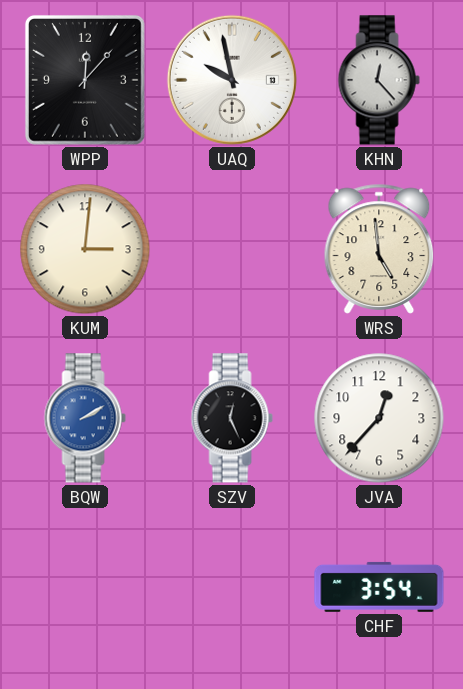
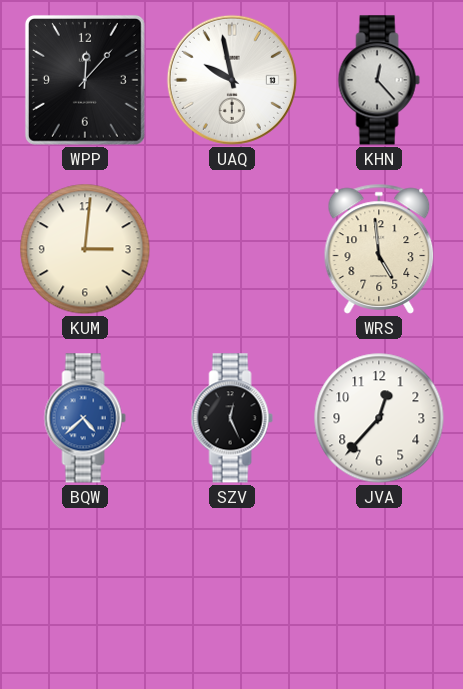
BQW: 2:10 -> 4:38
CHF: 3:54 -> none
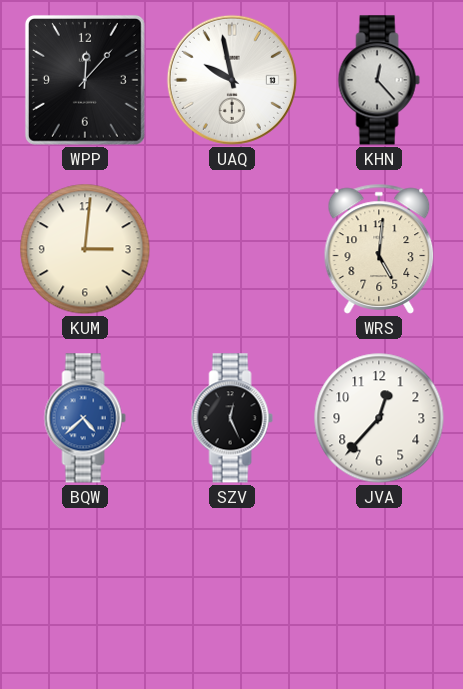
WRS: 4:59 -> 5:01
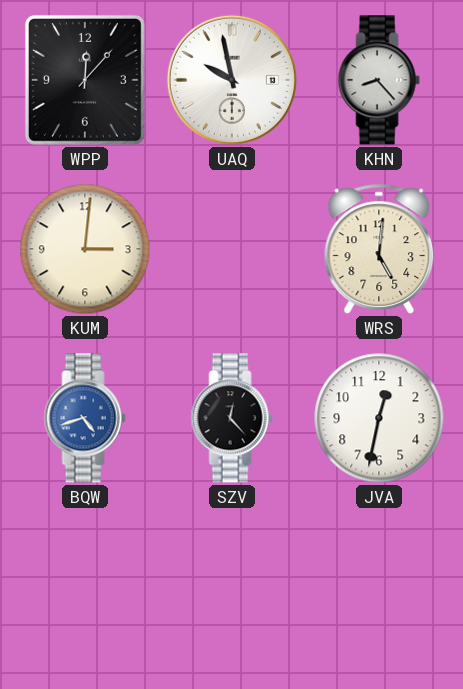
KHN: 12:23 -> 8:23
BQW: 4:38 -> 4:42
SZV: 12:26 -> 12:23
JVA: 12:37 -> 12:32
